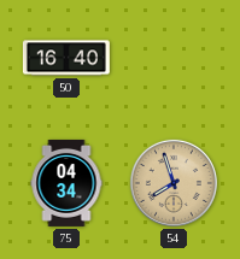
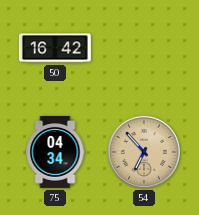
50: 16:40 -> 16:42
54: 7:57 -> 6:53
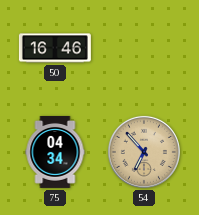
50: 16:42 -> 16:46
